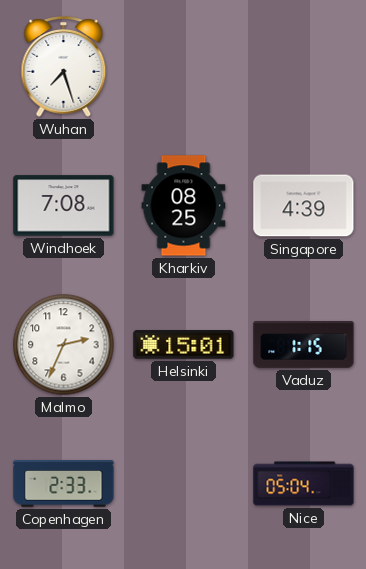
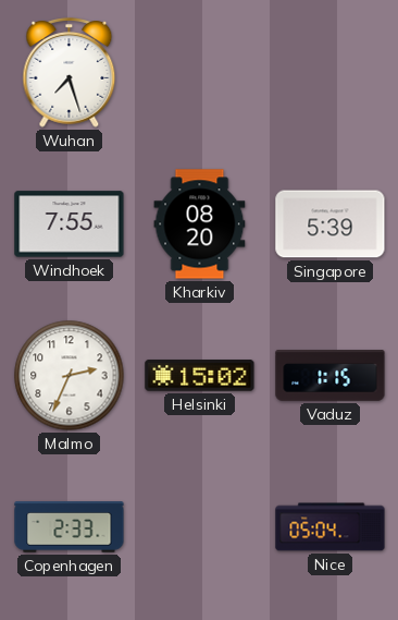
Windhoek: 7:08 -> 7:55
Kharkiv: 08:25 -> 08:20
Singapore: 4:39 -> 5:39
Helsinki: 15:01 -> 15:02
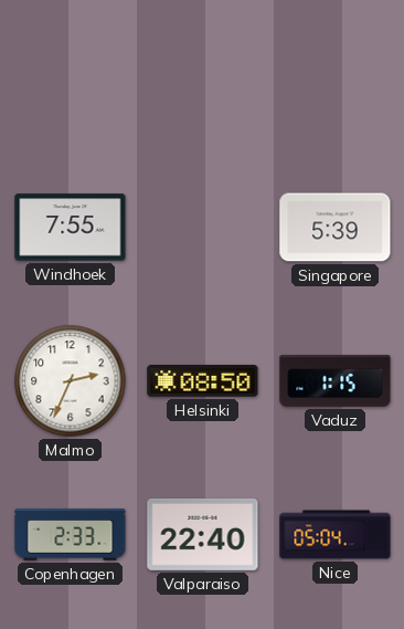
Wuhan: 7:27 -> none
Kharkiv: 08:20 -> none
Helsinki: 15:02 -> 08:50
Valparaiso: none -> 22:40
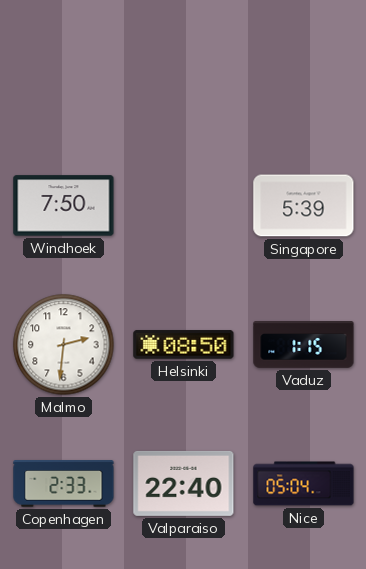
Windhoek: 7:55 -> 7:50
Malmo: 2:34 -> 2:31
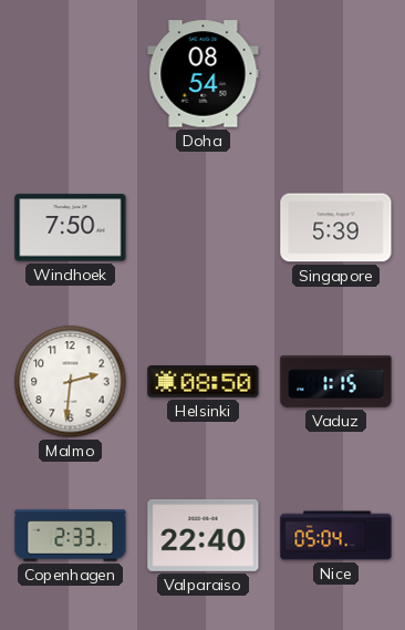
Doha: none -> 08:54
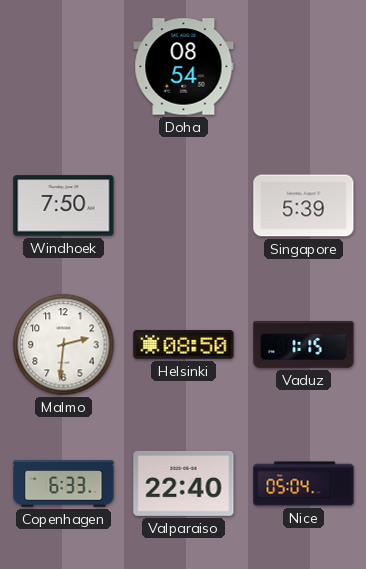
Copenhagen: 2:33 -> 6:33
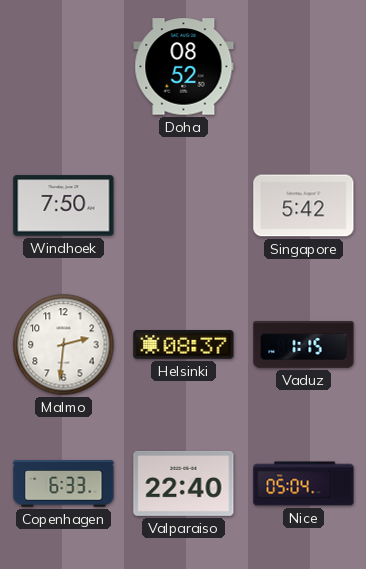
Doha: 08:54 -> 08:52
Singapore: 5:39 -> 5:42
Helsinki: 08:50 -> 08:37
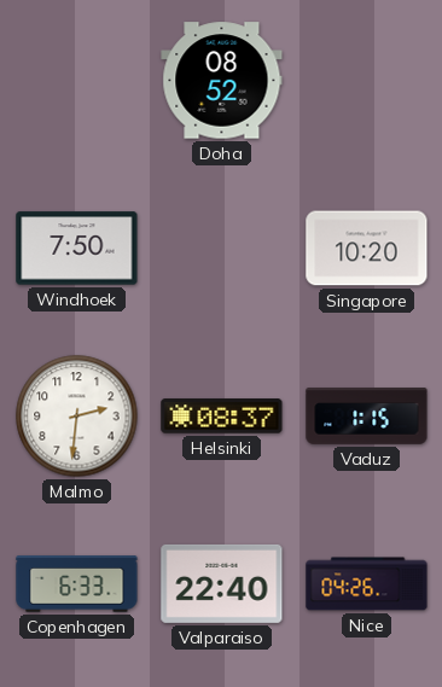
Singapore: 5:42 -> 10:20
Nice: 05:04 -> 04:26
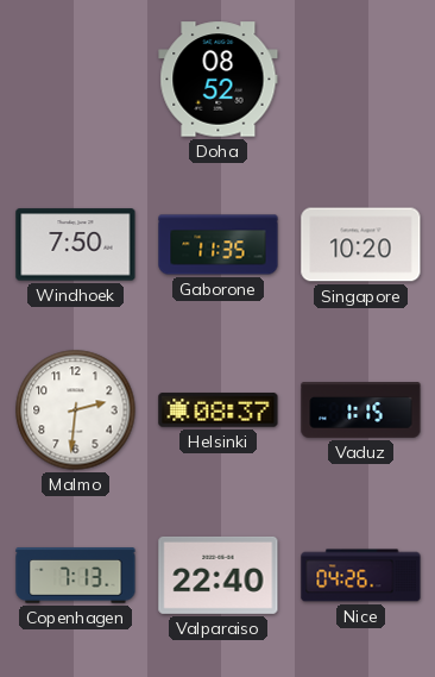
Gaborone: none -> 11:35
Copenhagen: 6:33 -> 7:13
